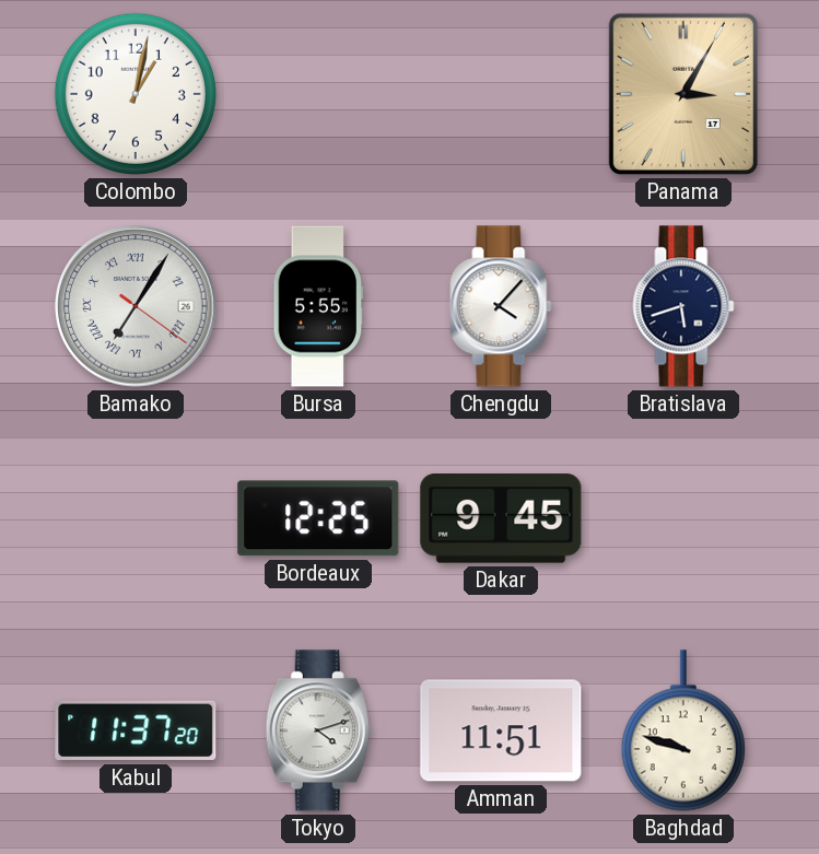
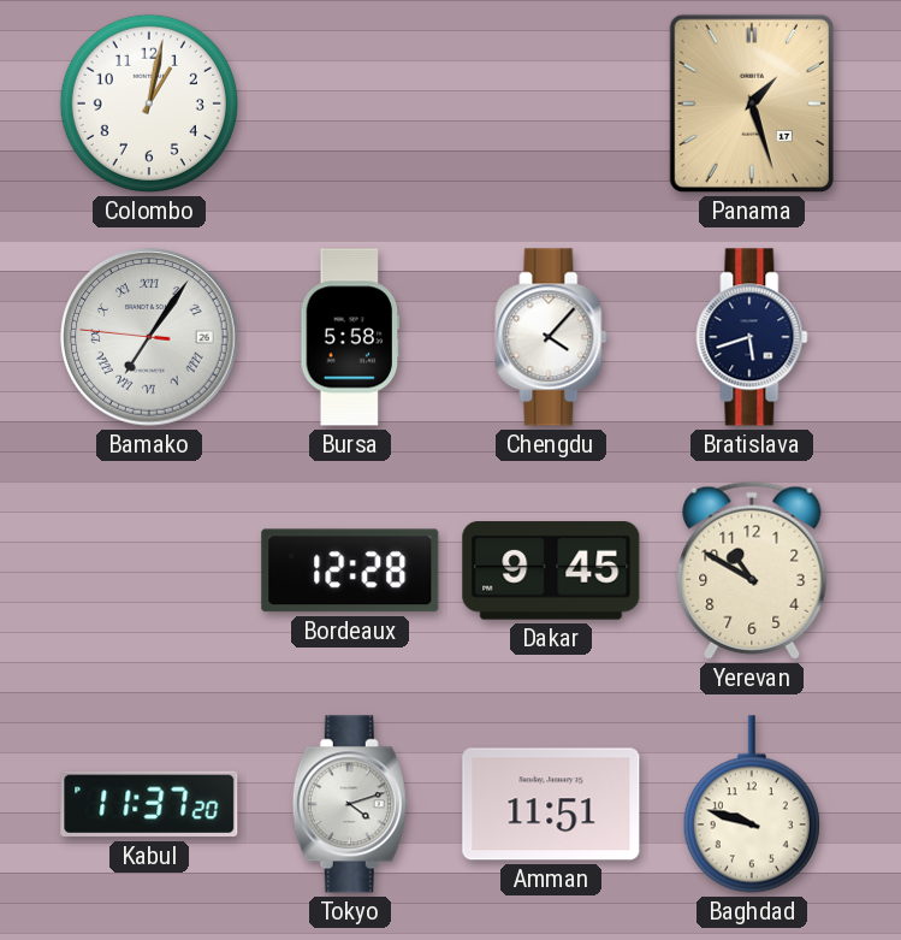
Panama: 3:05 -> 1:27
Bamako: 7:05:21 -> 7:05:46
Bursa: 5:55 -> 5:58
Bordeaux: 12:25 -> 12:28
Yerevan: none -> 10:50
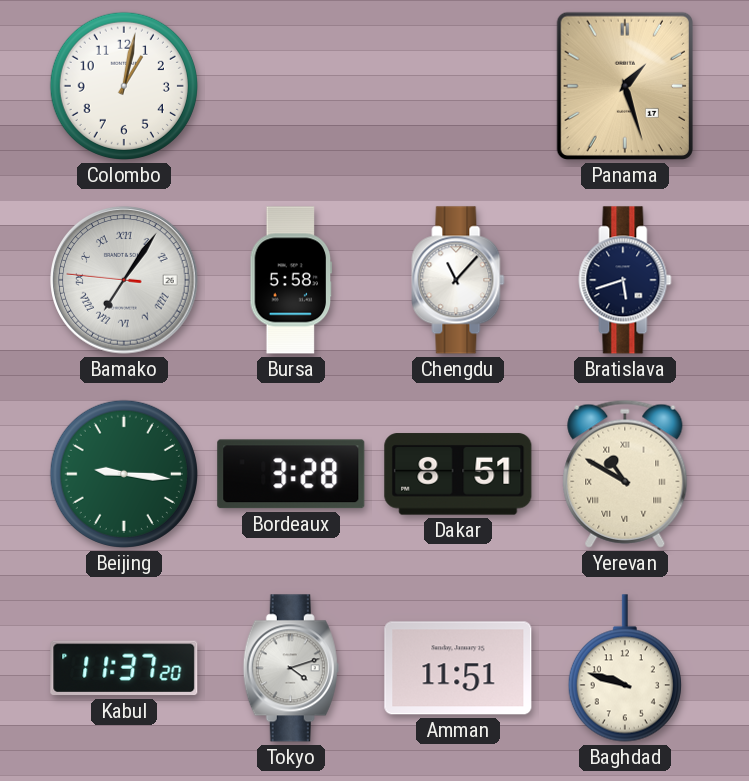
Chengdu: 4:07 -> 11:07
Beijing: none -> 9:16
Bordeaux: 12:28 -> 3:28
Dakar: 9:45 -> 8:51
Yerevan numerals: Arabic -> Roman
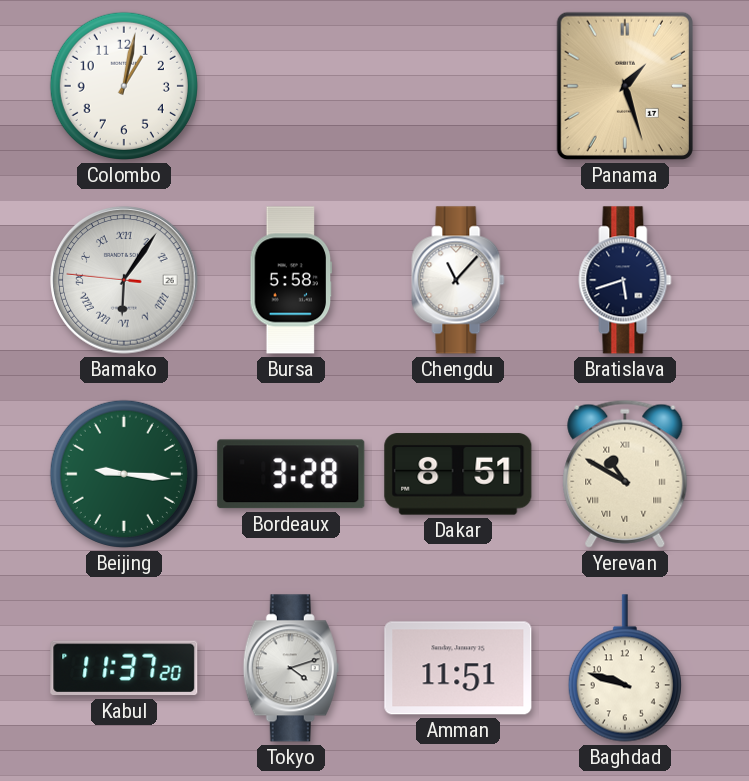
Bamako: 7:05 -> 6:05
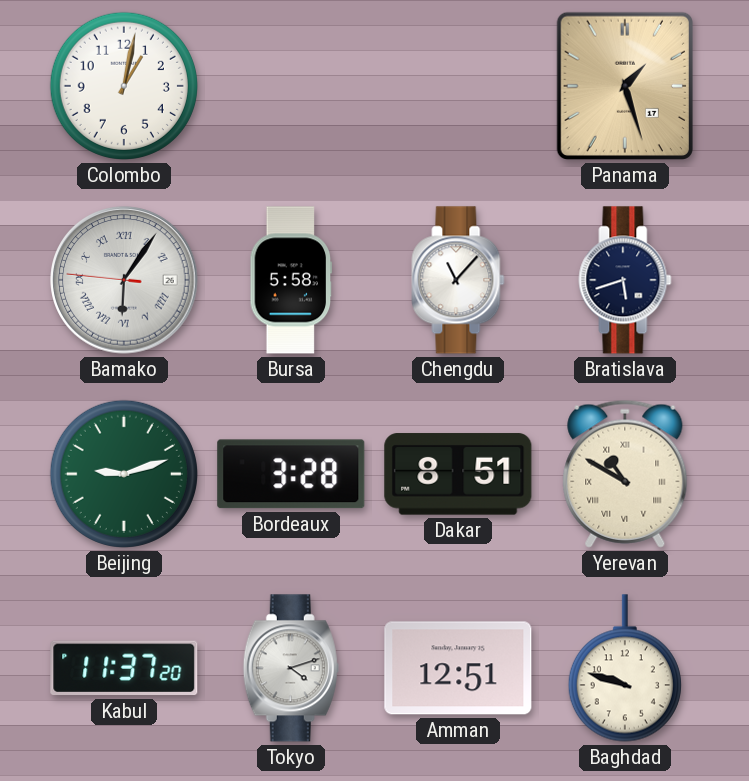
Beijing: 9:16 -> 9:12
Amman: 11:51 -> 12:51
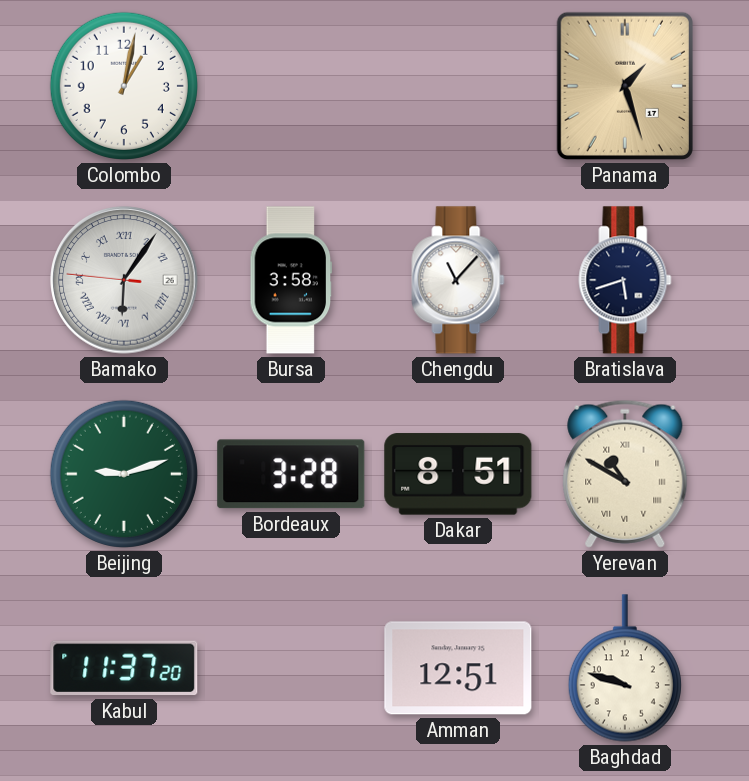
Bursa: 5:58 -> 3:58
Tokyo: 4:12 -> none
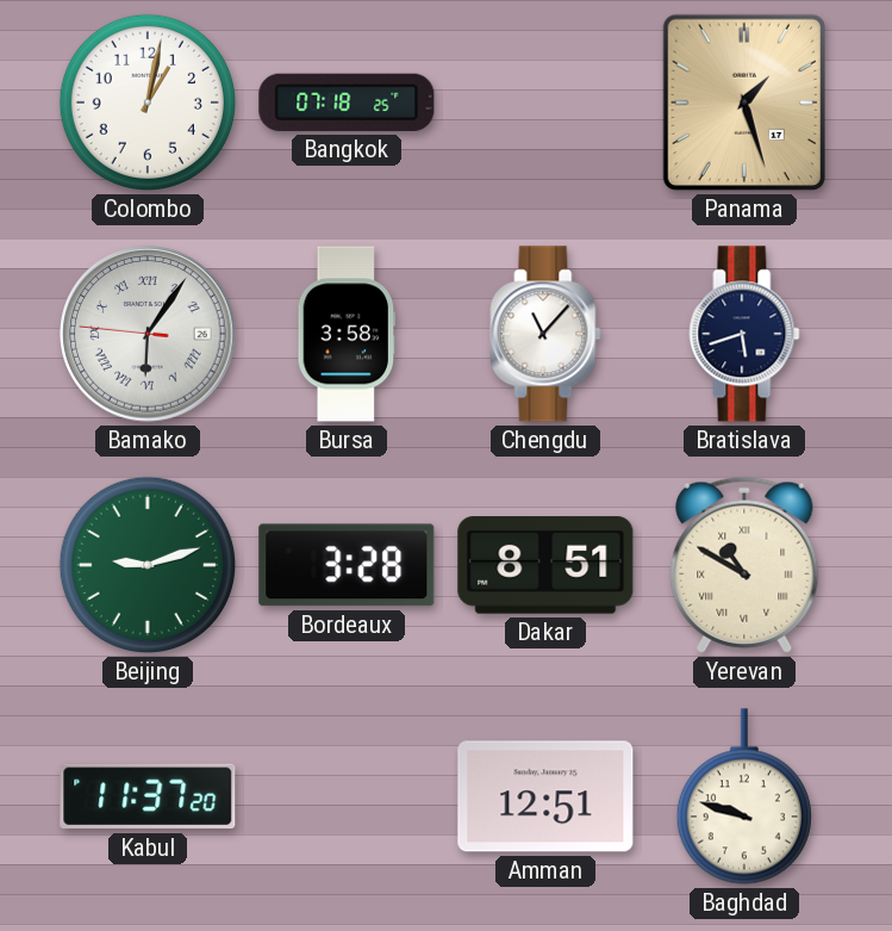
Bangkok: none -> 07:18
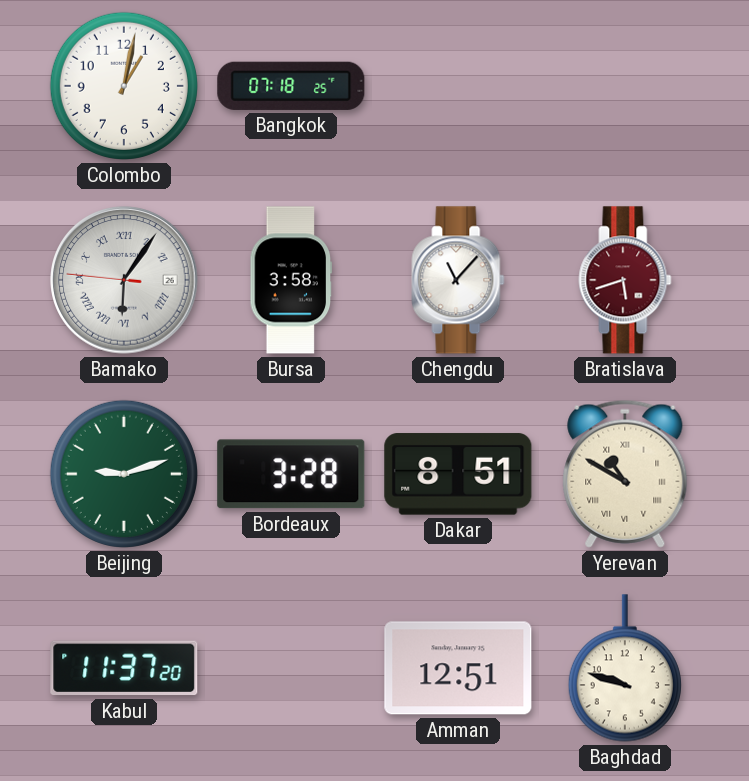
Panama: 1:27 -> none
Bratislava dial: navy -> burgundy
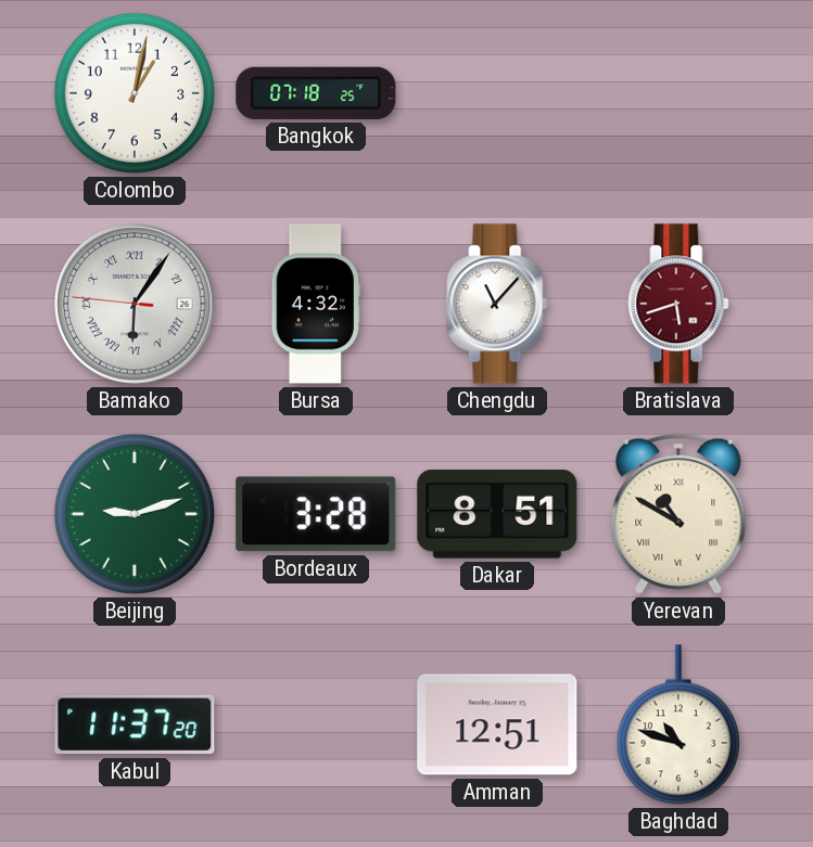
Bursa: 3:58 -> 4:32
Baghdad: 9:48 -> 10:48
